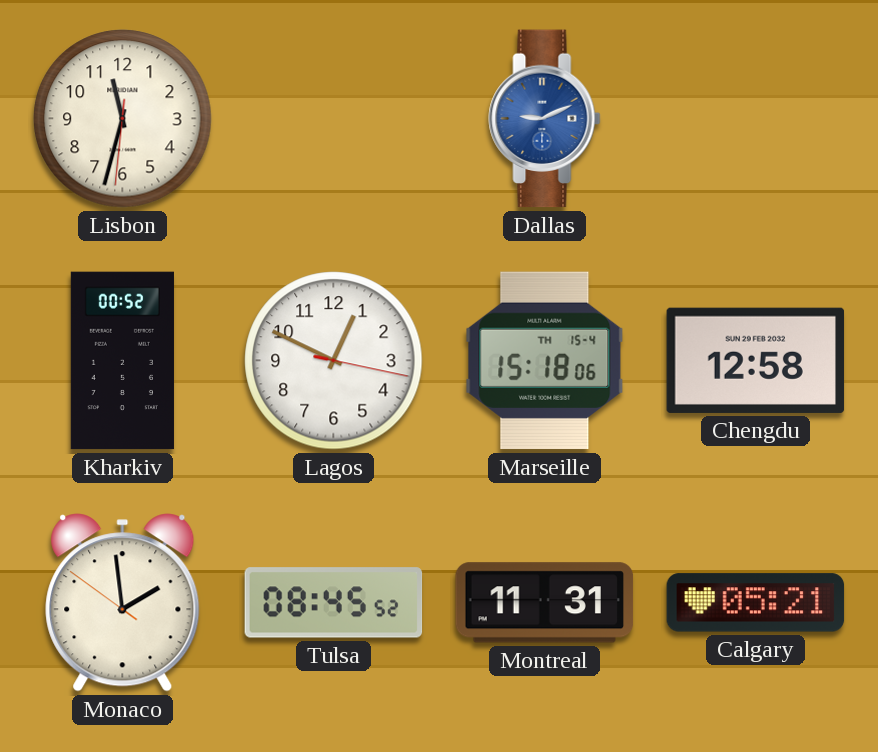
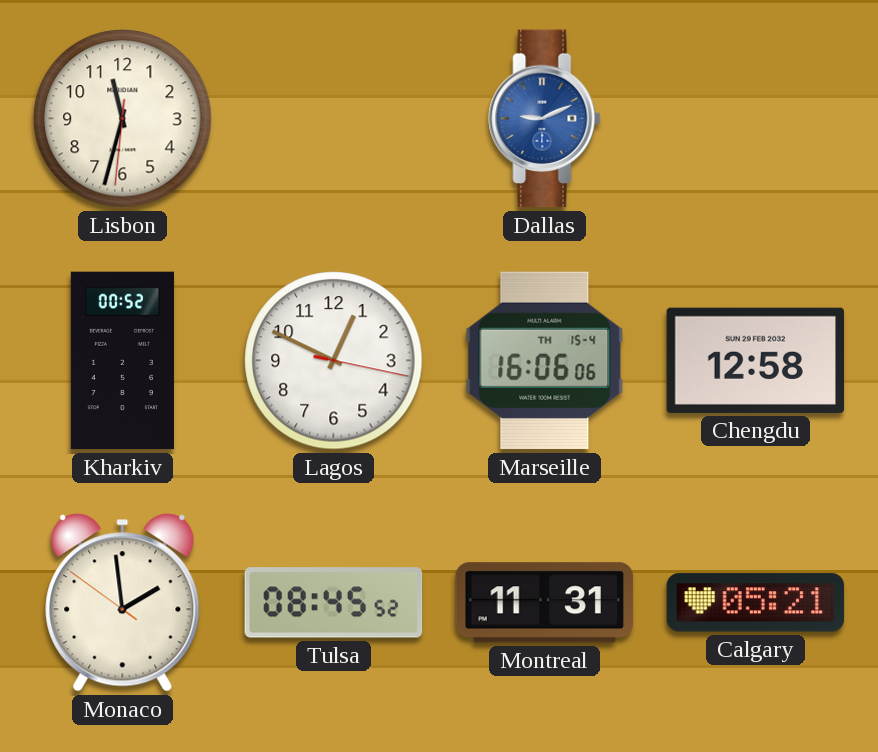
Marseille: 15:18 -> 16:06
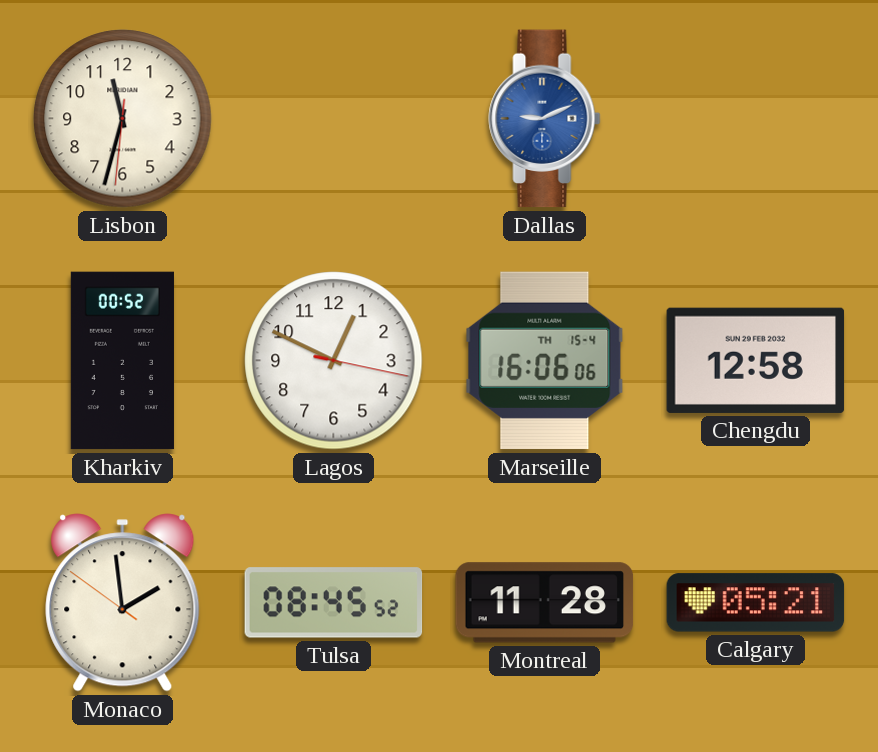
Montreal: 11:31 -> 11:28
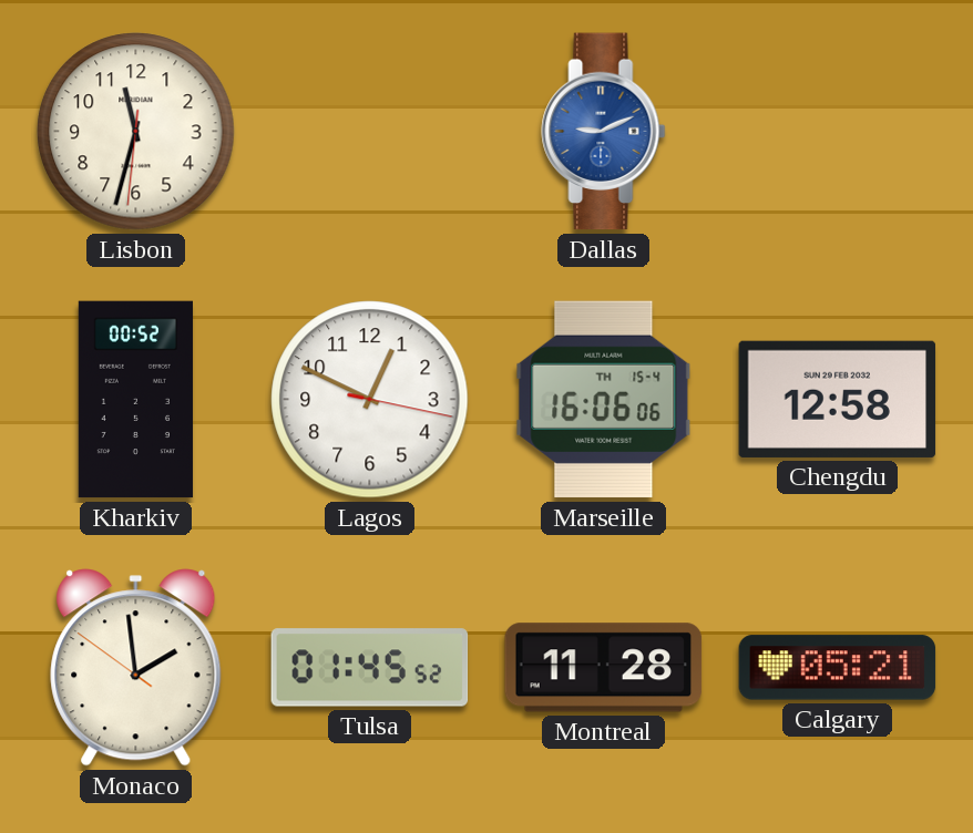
Tulsa: 08:45 -> 01:45
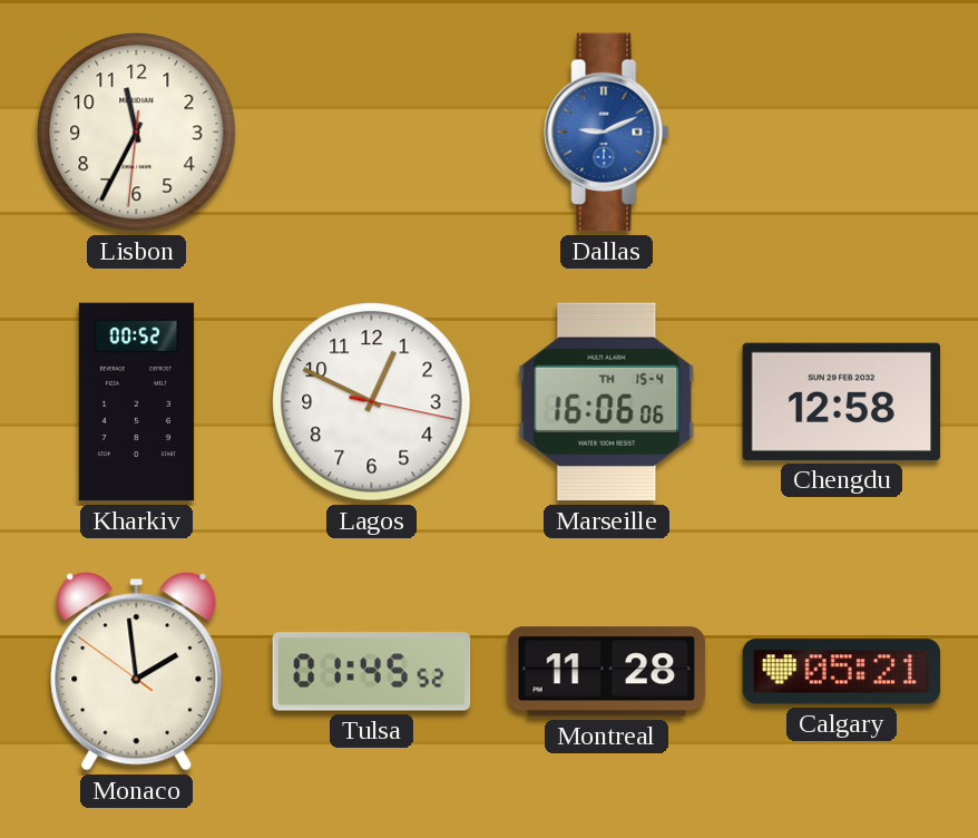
Lisbon: 11:32 -> 11:34
